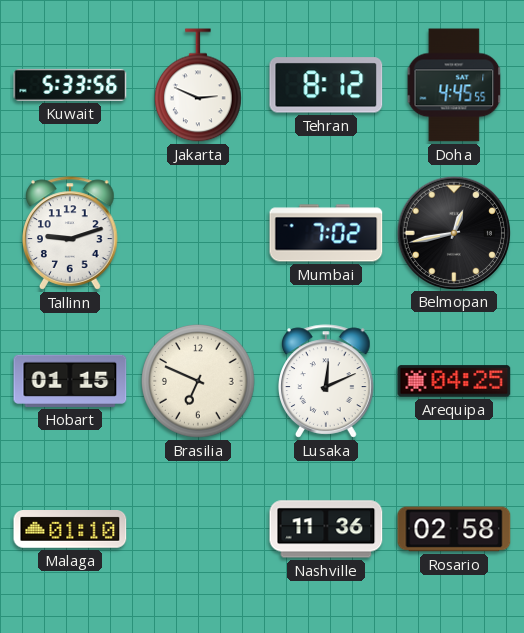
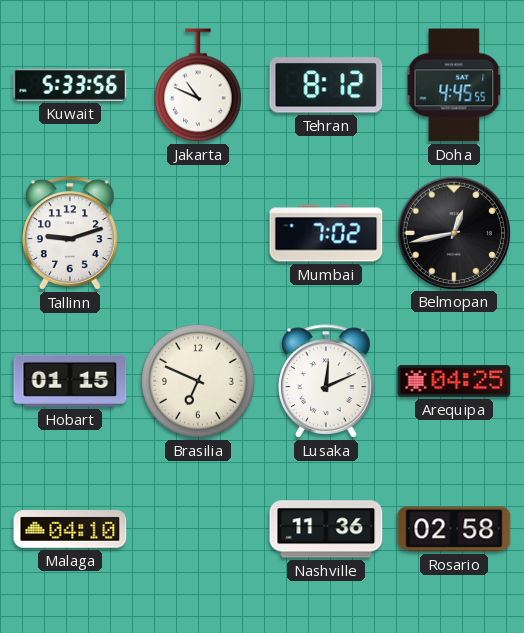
Jakarta: 2:49 -> 10:49
Malaga: 01:10 -> 04:10
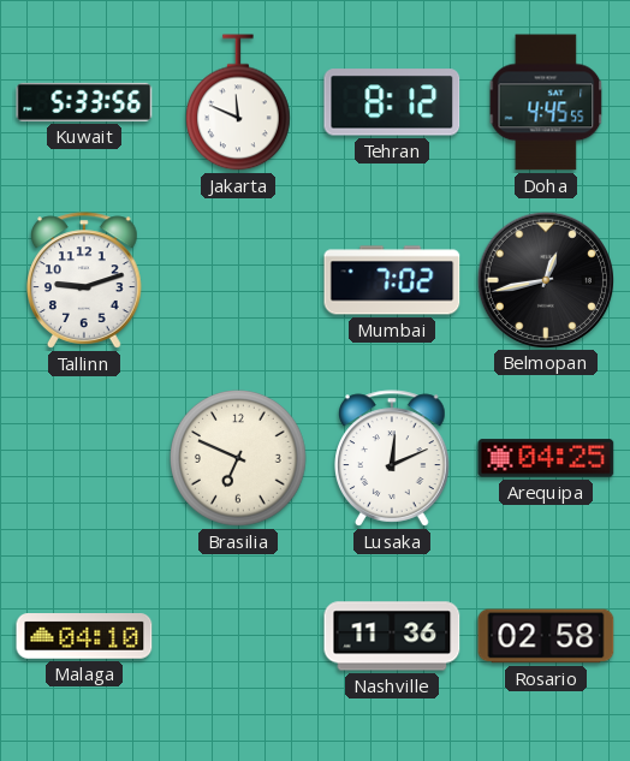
Jakarta: 10:49 -> 11:49
Hobart: 01:15 -> none
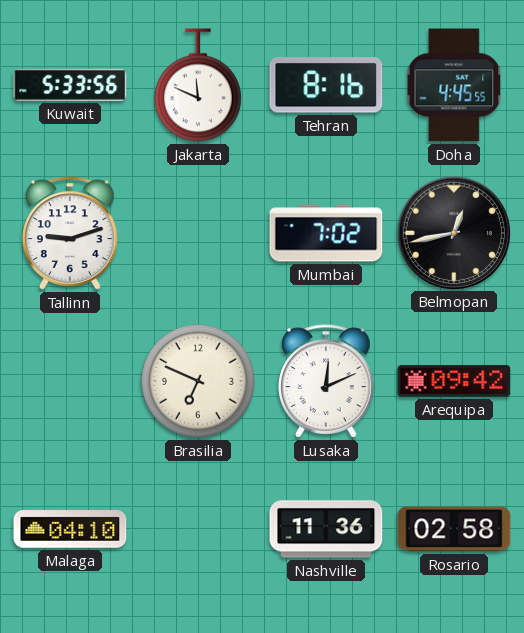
Tehran: 8:12 -> 8:16
Arequipa: 04:25 -> 09:42
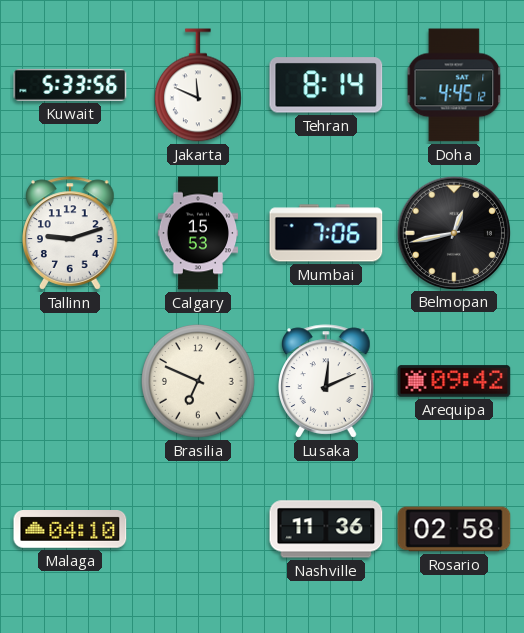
Tehran: 8:16 -> 8:14
Doha: 4:45:55 -> 4:45:12
Calgary: none -> 15:53
Mumbai: 7:02 -> 7:06
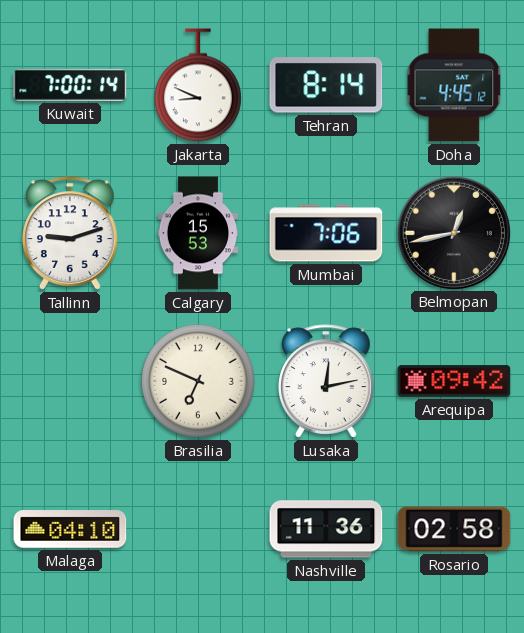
Kuwait: 5:33 -> 7:00
Jakarta: 11:49 -> 8:49
Lusaka: 12:11 -> 12:13
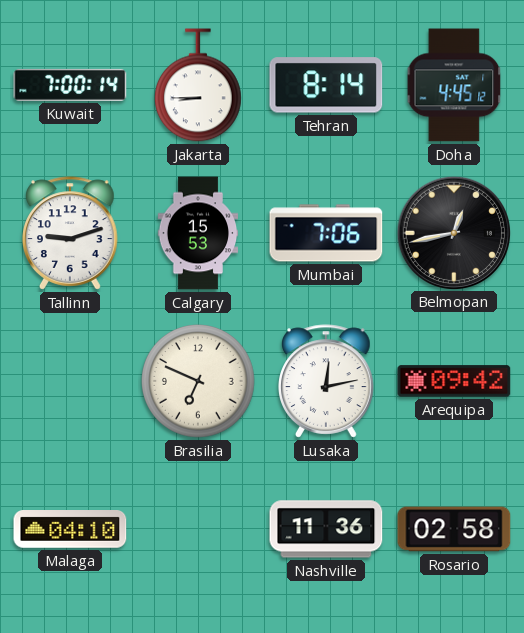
Jakarta: 8:49 -> 8:45
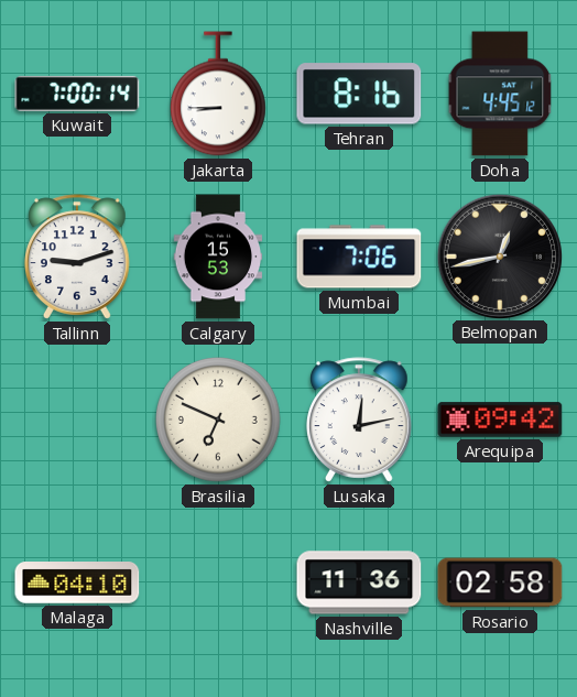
Tehran: 8:14 -> 8:16
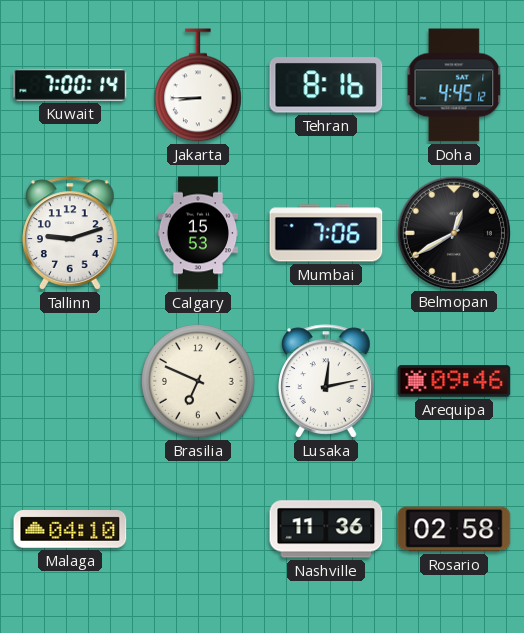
Belmopan: 12:43 -> 12:40
Arequipa: 09:42 -> 09:46
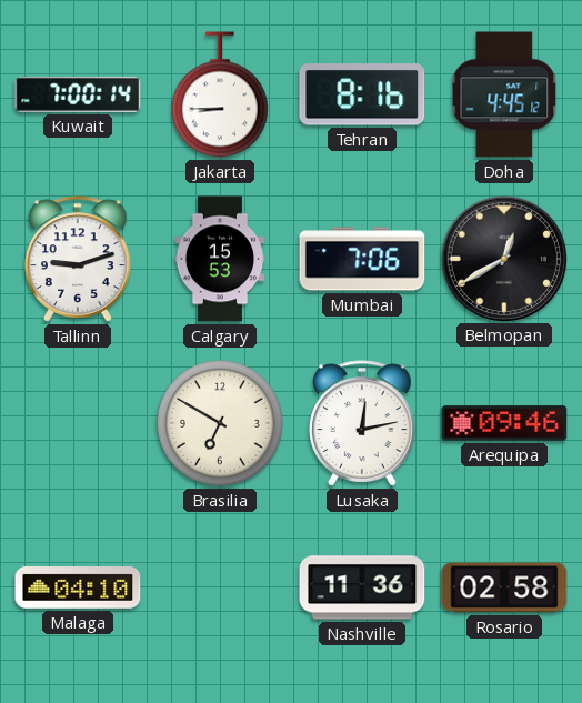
Brasilia: 6:49 -> 6:50
